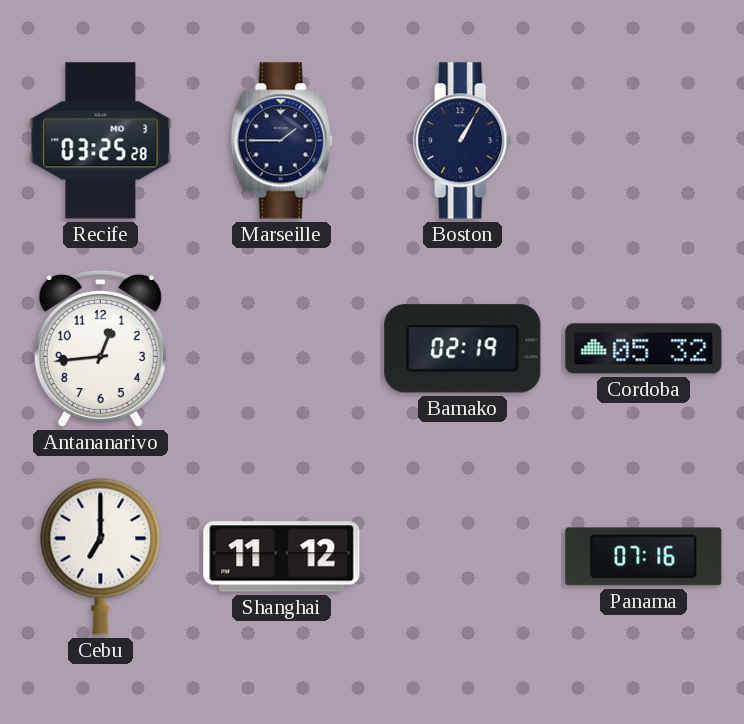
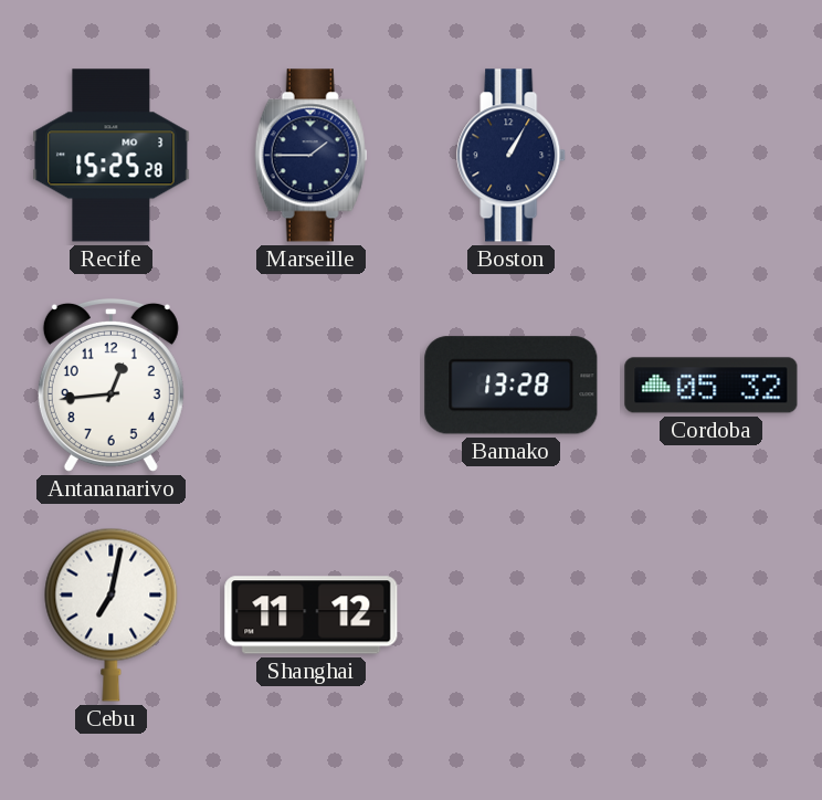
Recife: 03:25 -> 15:25
Bamako: 02:19 -> 13:28
Cebu: 7:00 -> 7:02
Panama: 07:16 -> none
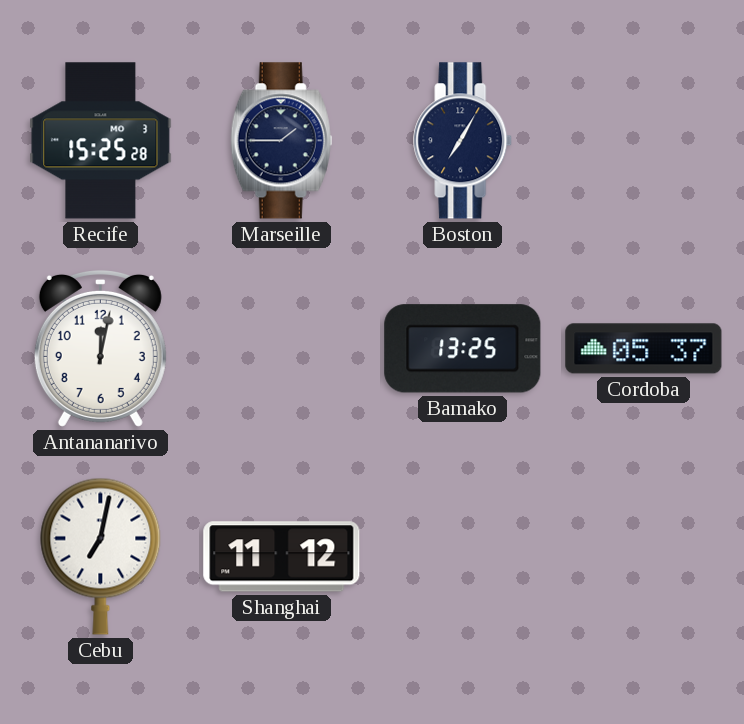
Boston: 1:05 -> 7:05
Antananarivo: 12:44 -> 12:02
Bamako: 13:28 -> 13:25
Cordoba: 05:32 -> 05:37
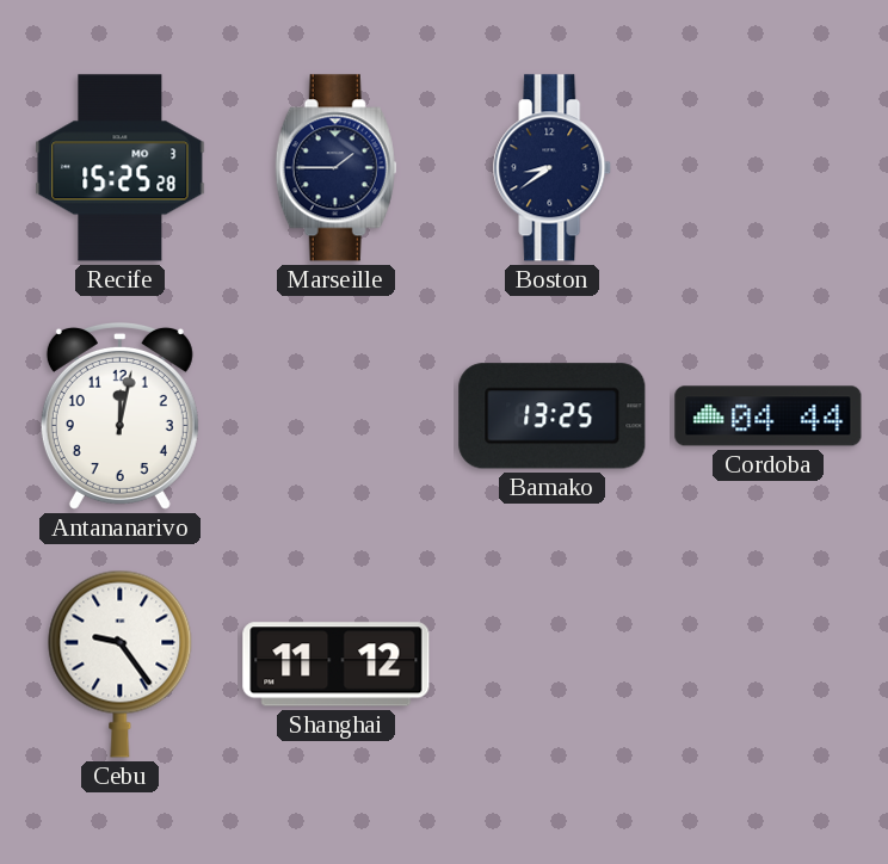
Boston: 7:05 -> 8:39
Cordoba: 05:37 -> 04:44
Cebu: 7:02 -> 9:24
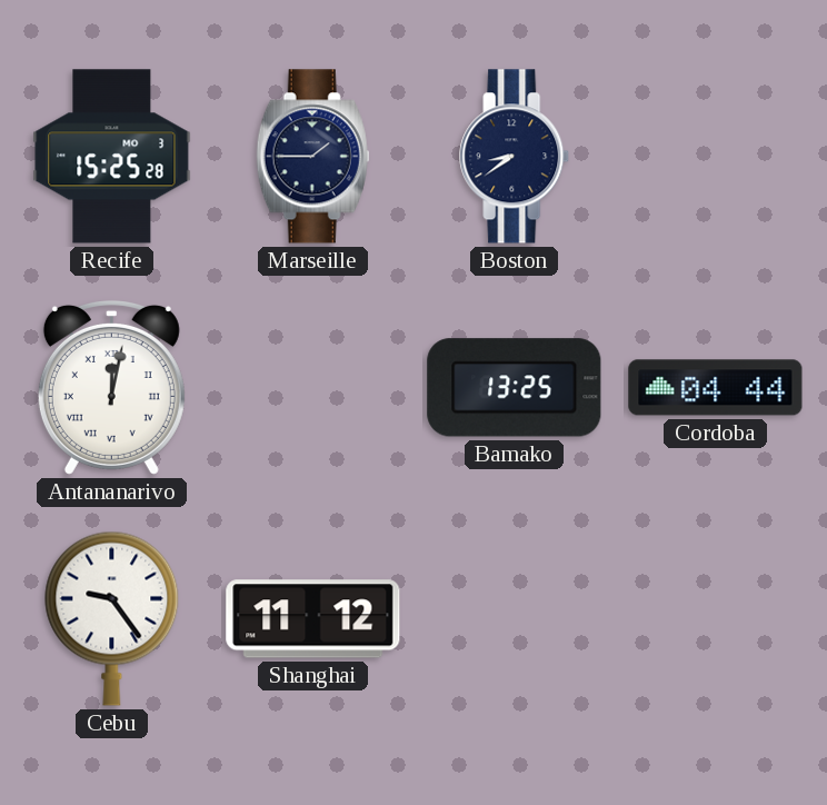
Antananarivo numerals: Arabic -> Roman
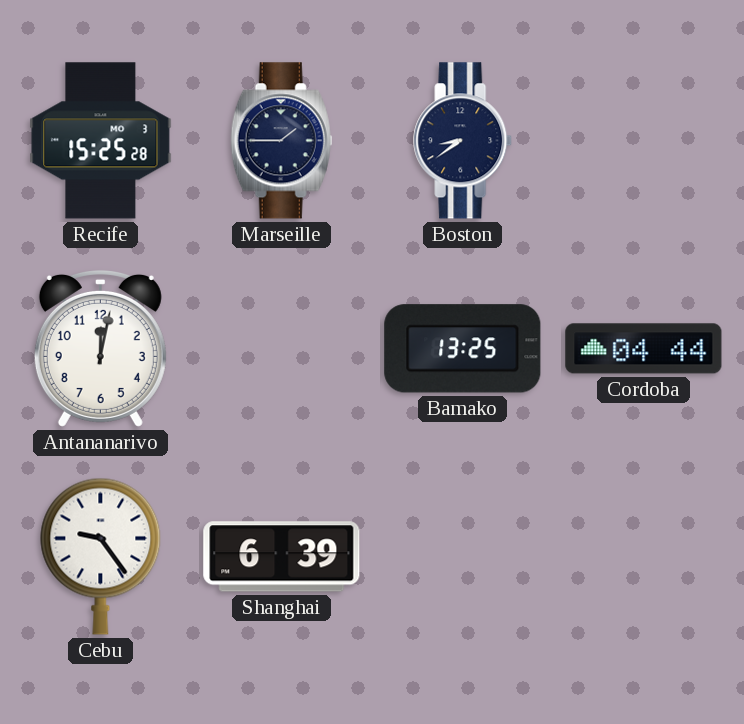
Antananarivo numerals: Roman -> Arabic
Shanghai: 11:12 -> 6:39
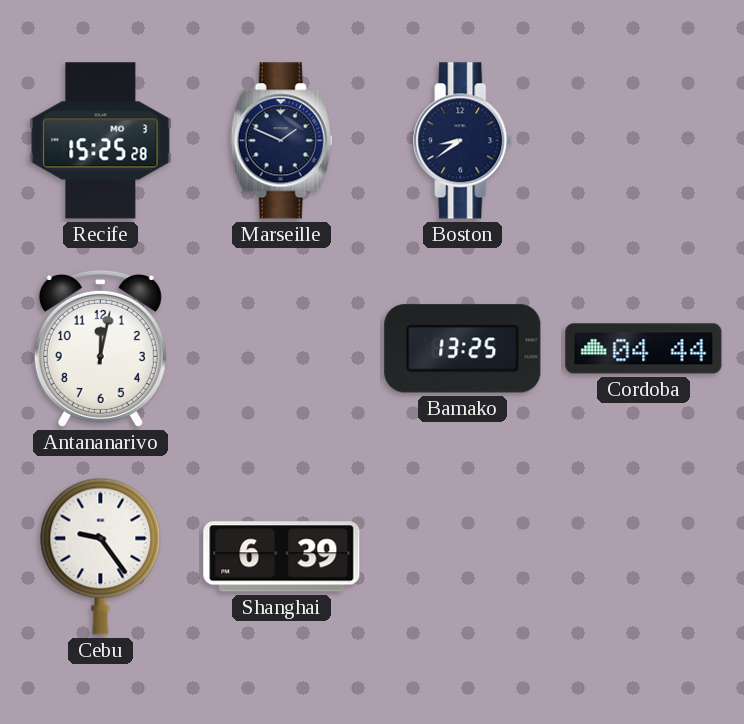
Marseille: 1:45 -> 1:49
